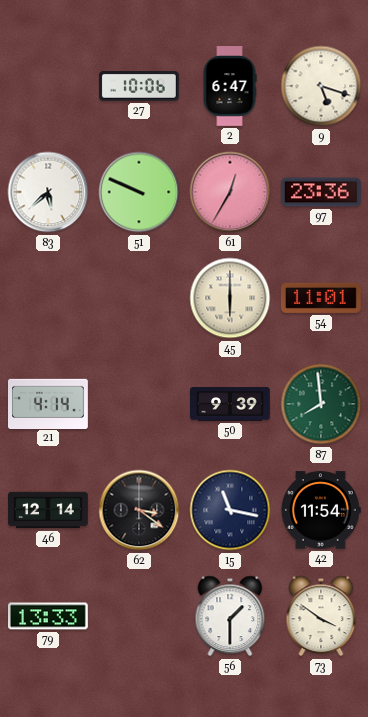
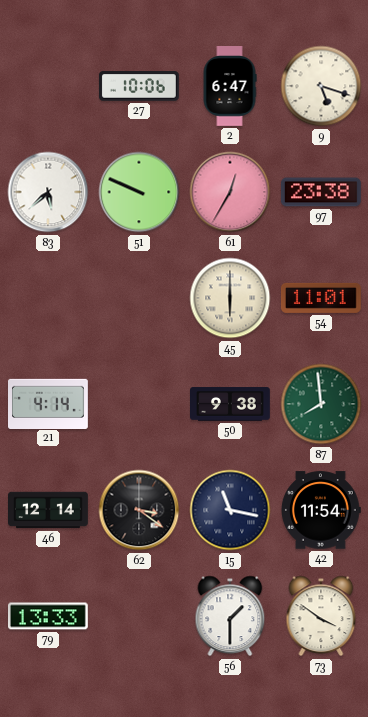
97: 23:36 -> 23:38
50: 9:39 -> 9:38
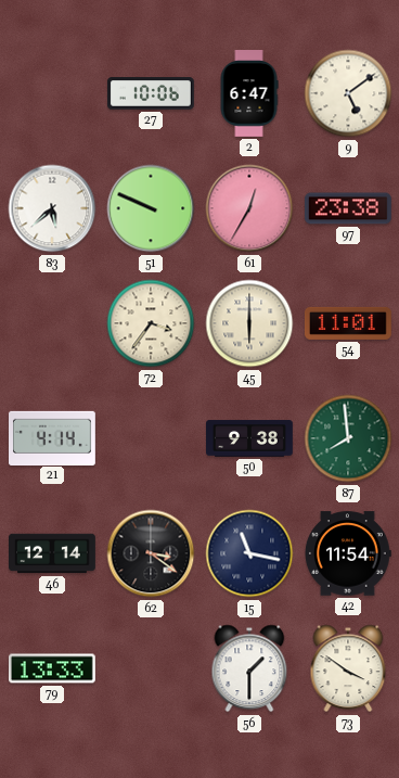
9: 5:18 -> 5:09
72: none -> 3:36
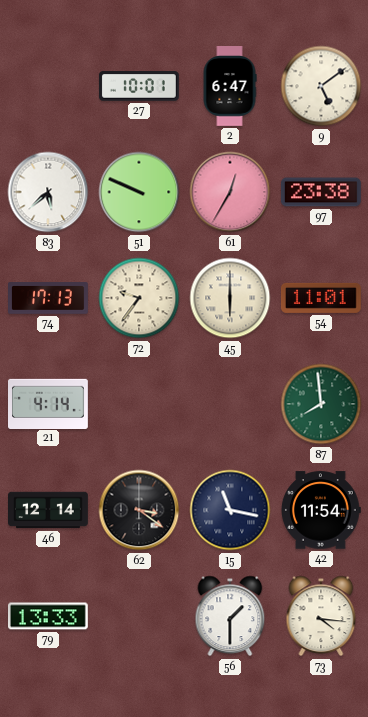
27: 10:06 -> 10:01
74: none -> 17:13
72: 3:36 -> 9:36
50: 9:38 -> none
73: 3:51 -> 4:16
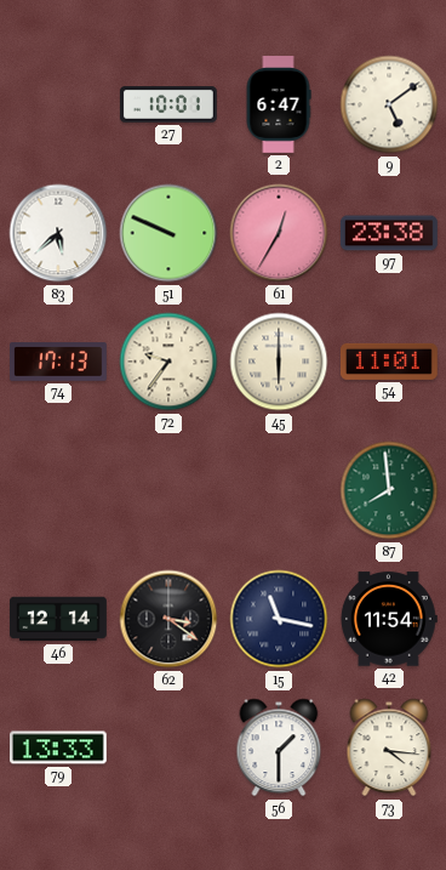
21: 4:14 -> none
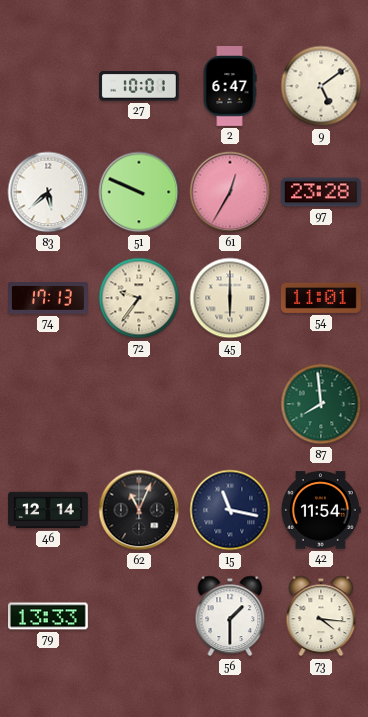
97: 23:38 -> 23:28
62: 3:21 -> 11:04
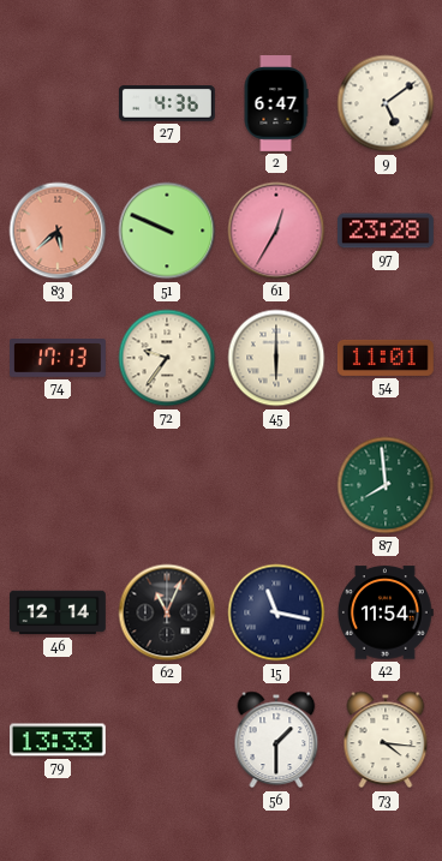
27: 10:01 -> 4:36
83 dial: white -> salmon
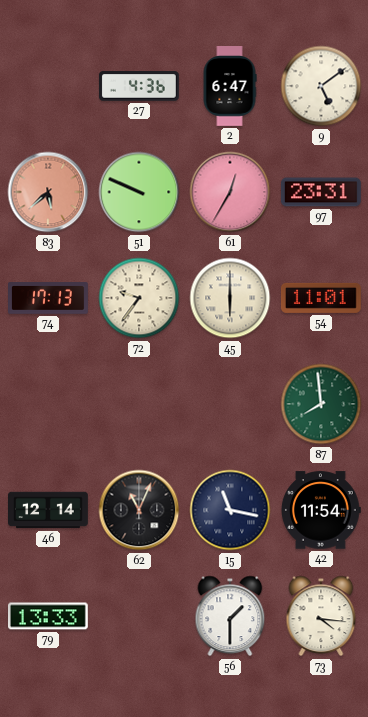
97: 23:28 -> 23:31
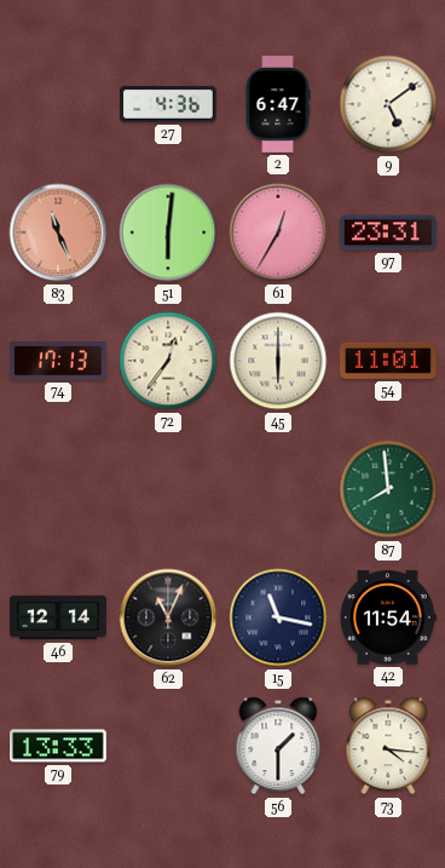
83: 5:38 -> 11:26
51: 9:49 -> 6:01
72: 9:36 -> 12:36
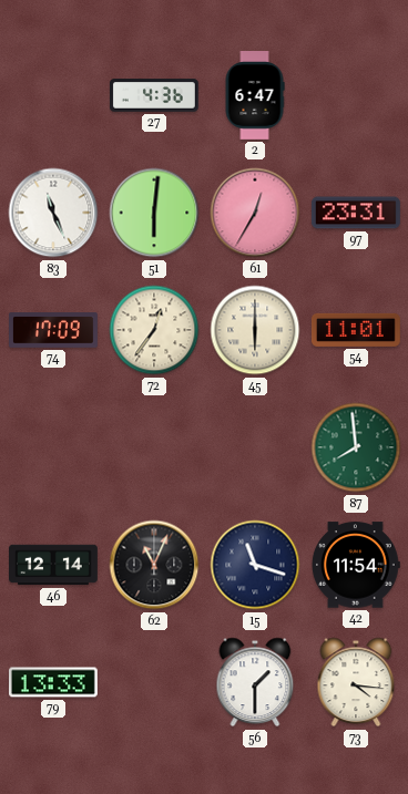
9: 5:09 -> none
83 dial: salmon -> white
74: 17:13 -> 17:09
15: 11:17 -> 11:18
